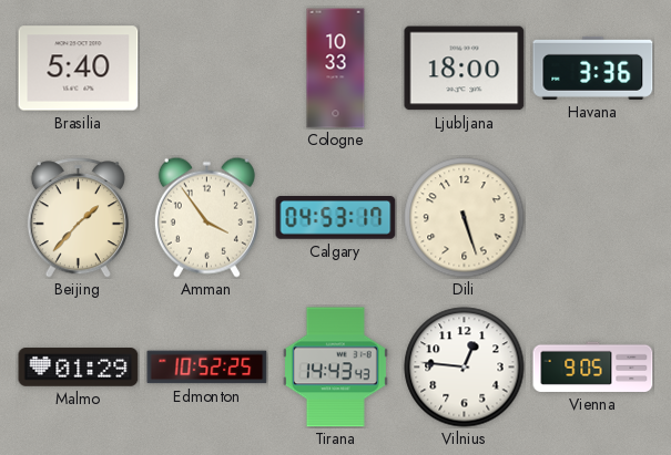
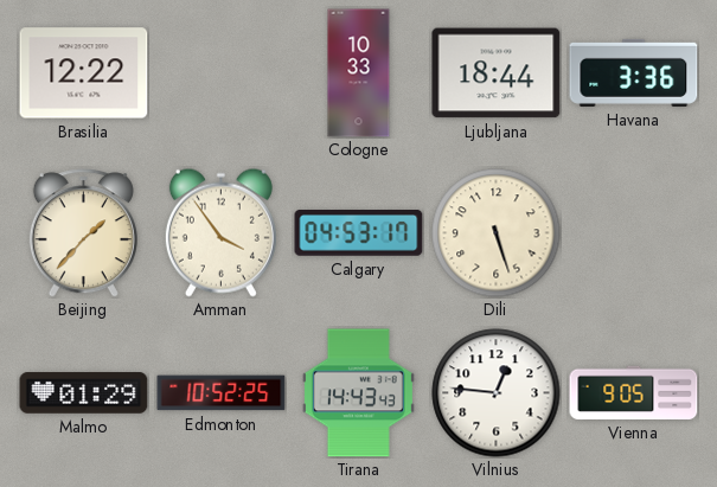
Brasilia: 5:40 -> 12:22
Ljubljana: 18:00 -> 18:44
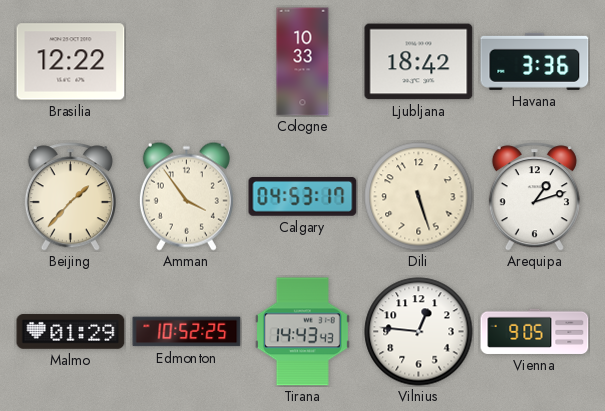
Ljubljana: 18:44 -> 18:42
Arequipa: none -> 1:12
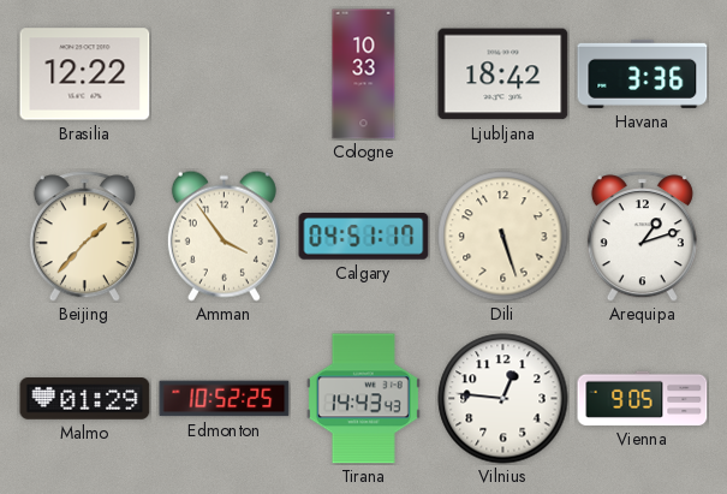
Calgary: 04:53 -> 04:51
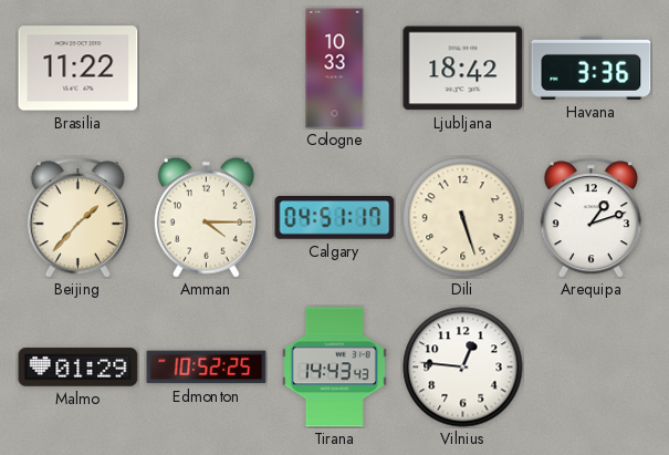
Brasilia: 12:22 -> 11:22
Amman: 3:54 -> 4:15
Vienna: 9:05 -> none
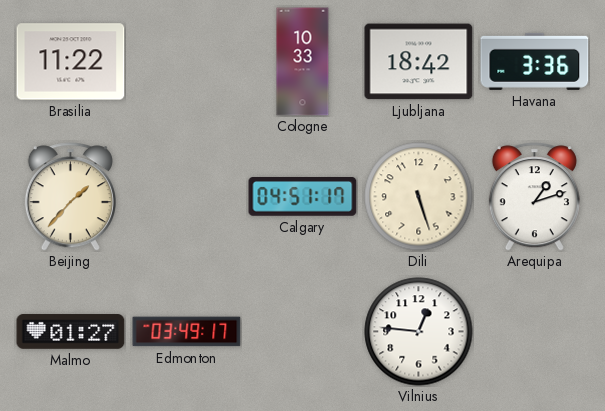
Amman: 4:15 -> none
Malmo: 01:29 -> 01:27
Edmonton: 10:52 -> 03:49
Tirana: 14:43 -> none
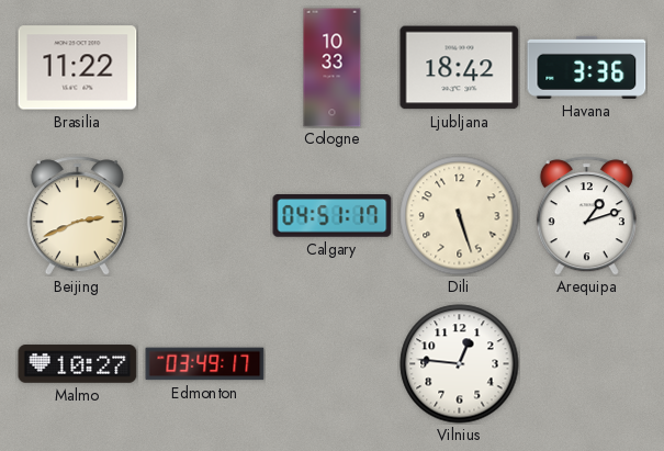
Beijing: 1:37 -> 2:41
Malmo: 01:27 -> 10:27
